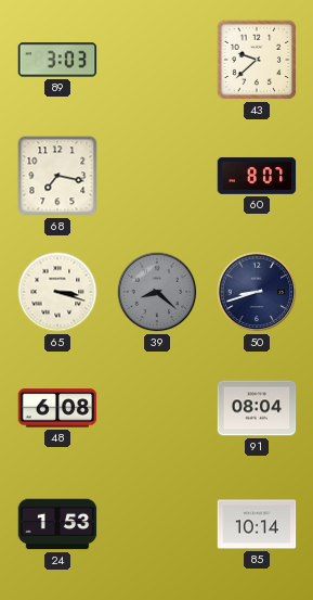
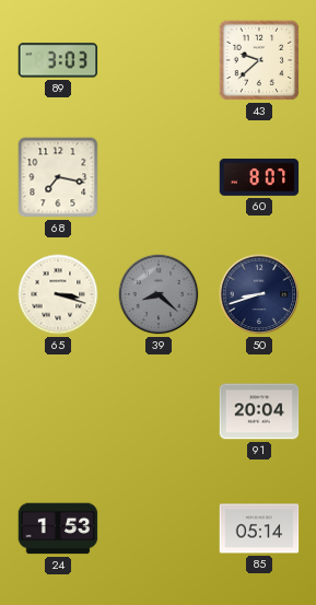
48: 6:08 -> none
91: 08:04 -> 20:04
85: 10:14 -> 05:14
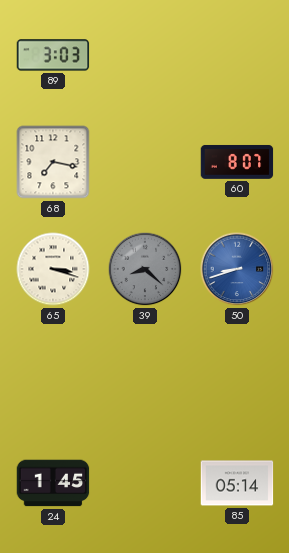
43: 9:38 -> none
50 dial: navy -> blue
91: 20:04 -> none
24: 1:53 -> 1:45
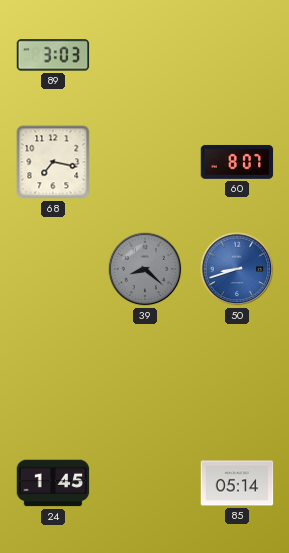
65: 3:18 -> none
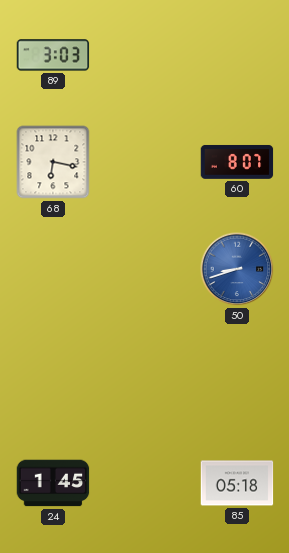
68: 7:17 -> 6:17
39: 8:22 -> none
85: 05:14 -> 05:18
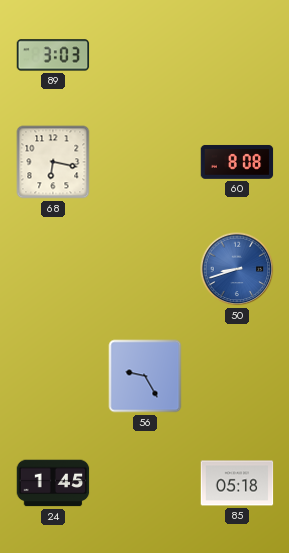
60: 8:07 -> 8:08
56: none -> 9:25
